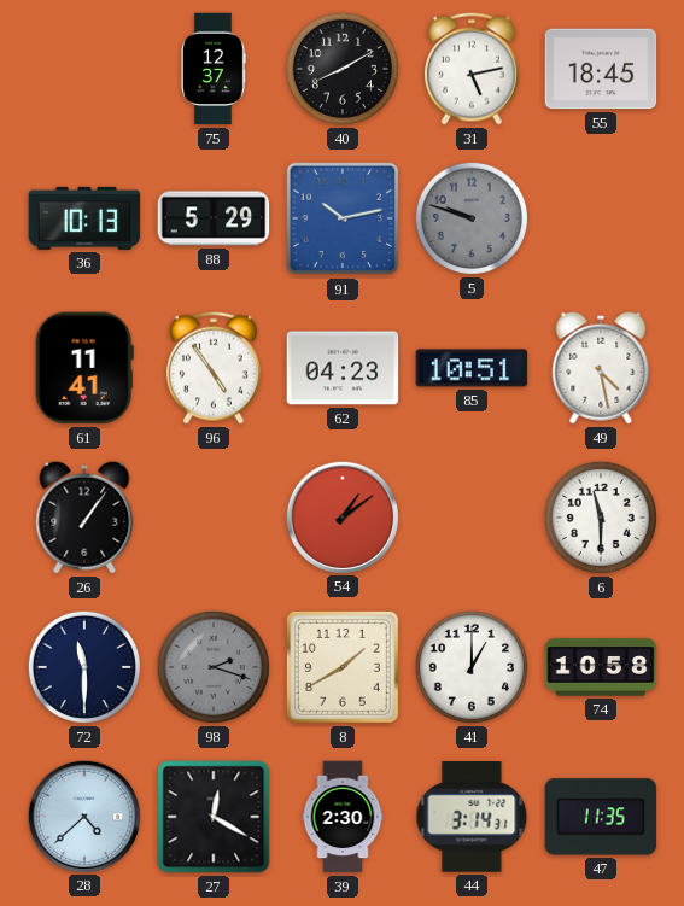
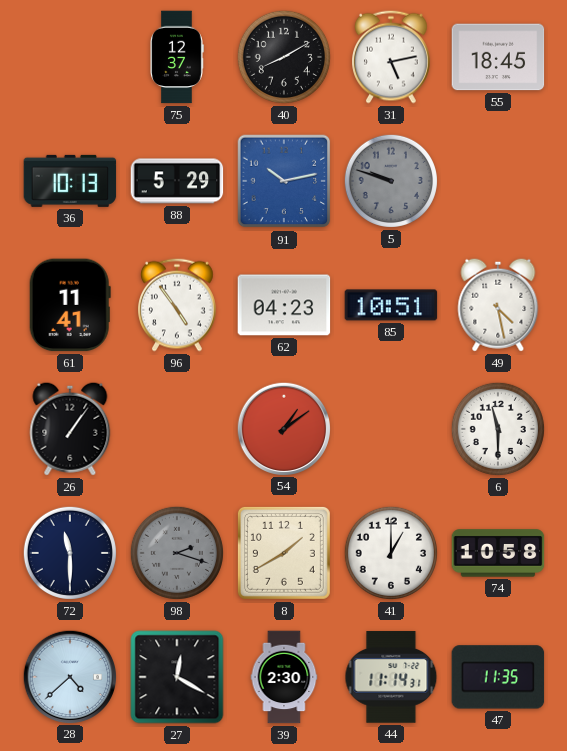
44: 3:14 -> 11:14
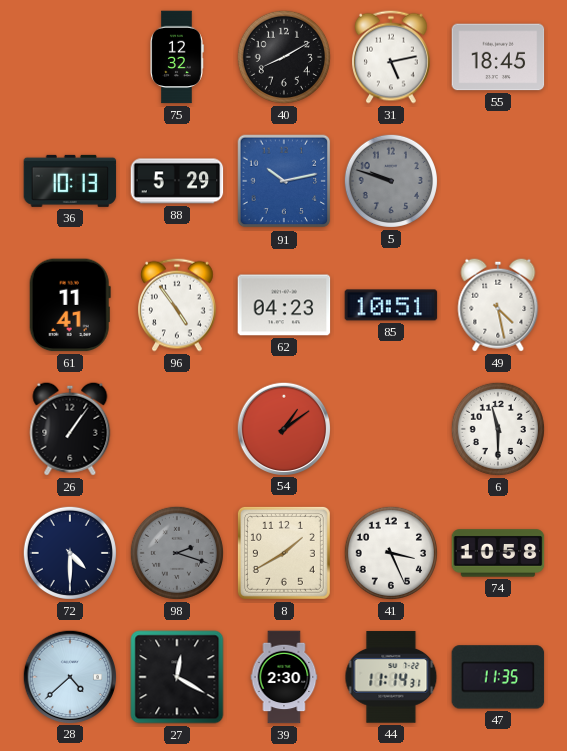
75: 12:37 -> 12:32
72: 11:30 -> 4:30
41: 1:00 -> 3:26
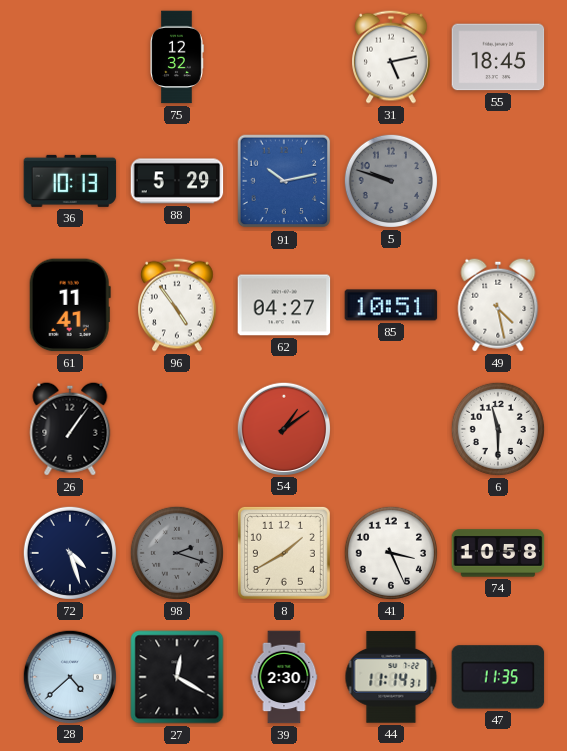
40: 8:10 -> none
62: 04:23 -> 04:27
72: 4:30 -> 4:27
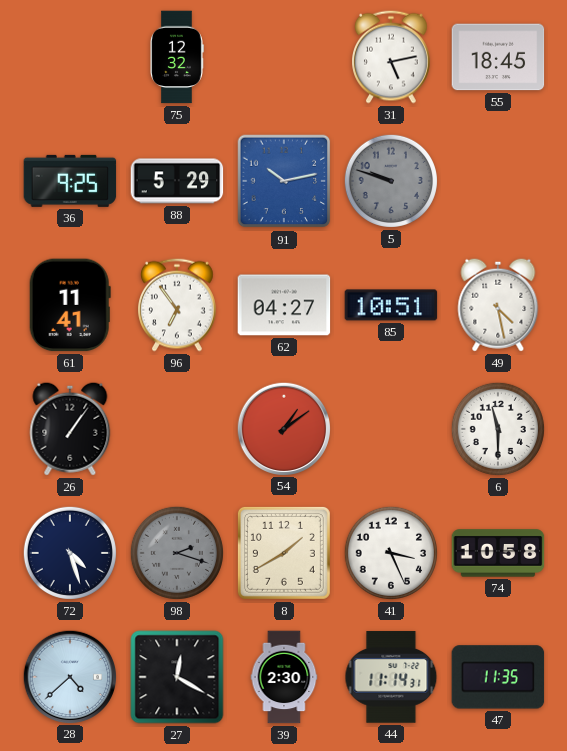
36: 10:13 -> 9:25
96: 4:54 -> 6:54
